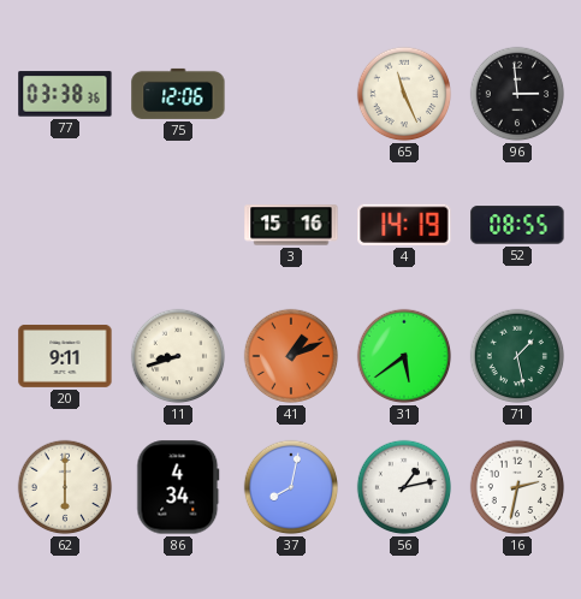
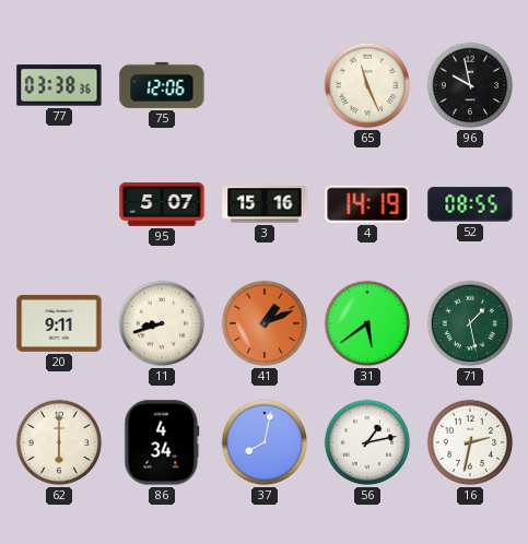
96: 2:59 -> 9:58
95: none -> 5:07
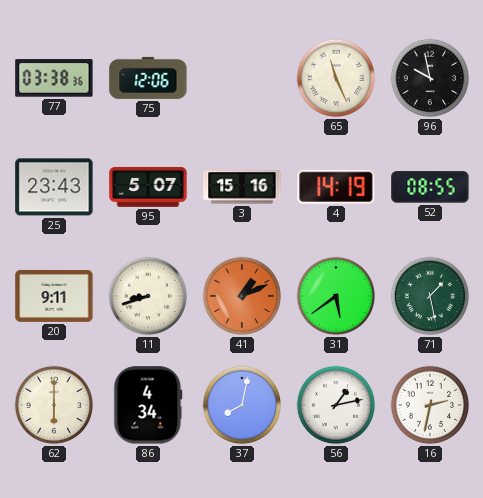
25: none -> 23:43
